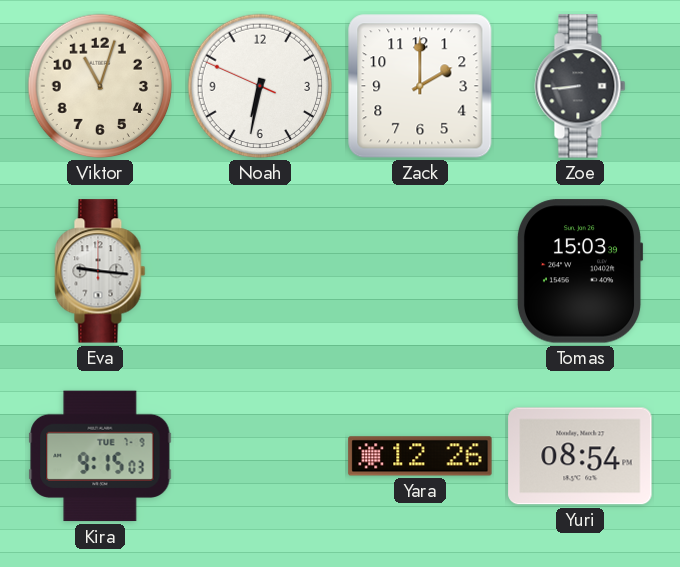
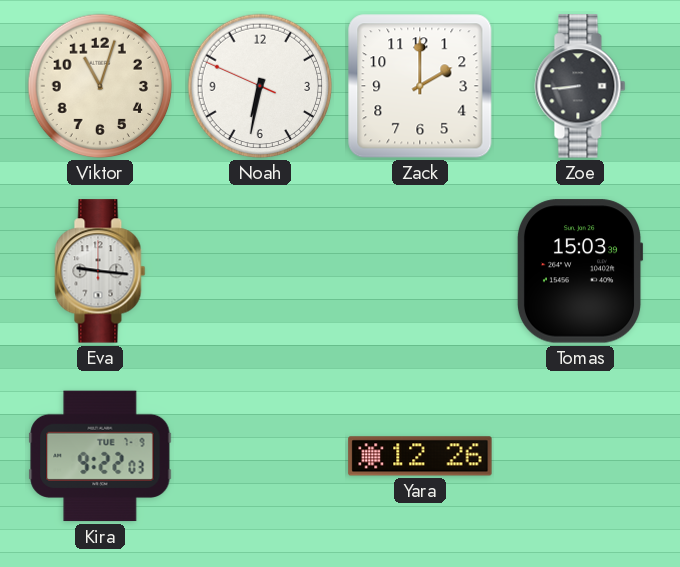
Kira: 9:15 -> 9:22
Yuri: 08:54 -> none
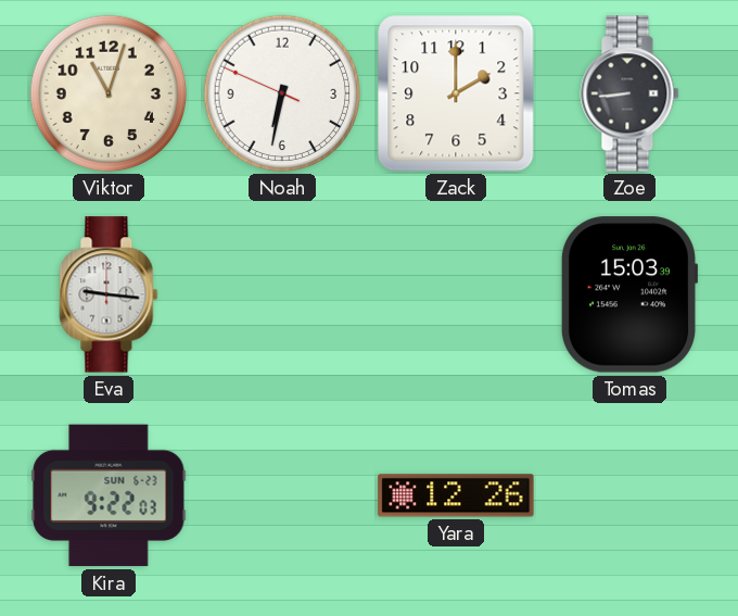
Kira date: TUE 7-9 -> SUN 6-23
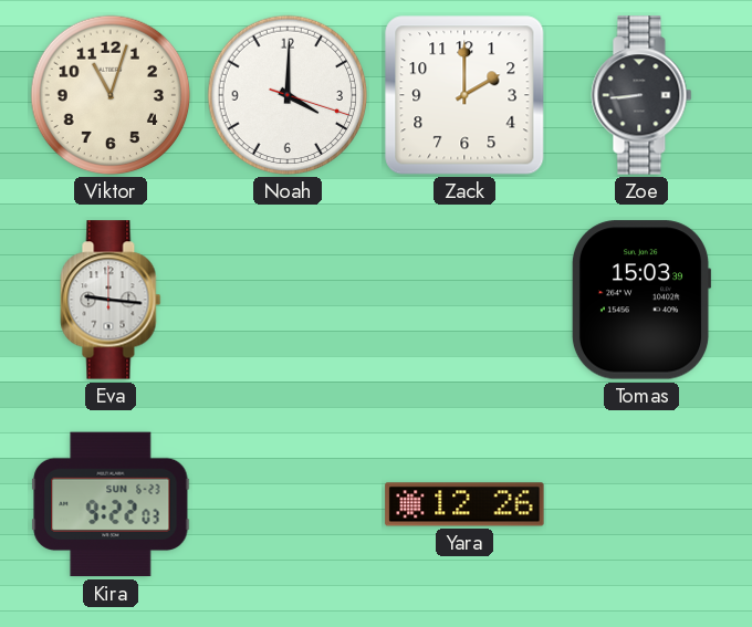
Noah: 6:31 -> 4:00
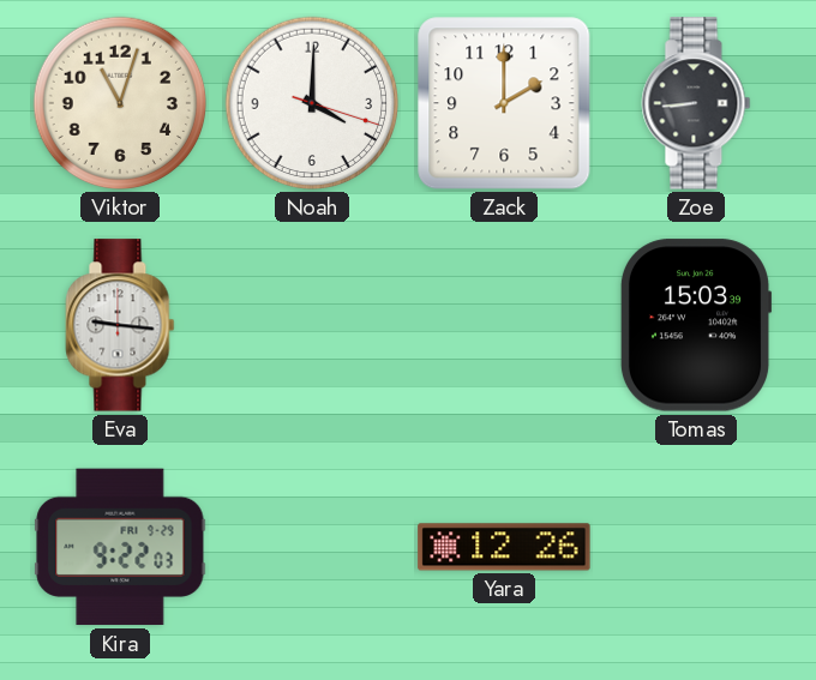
Kira date: SUN 6-23 -> FRI 9-29
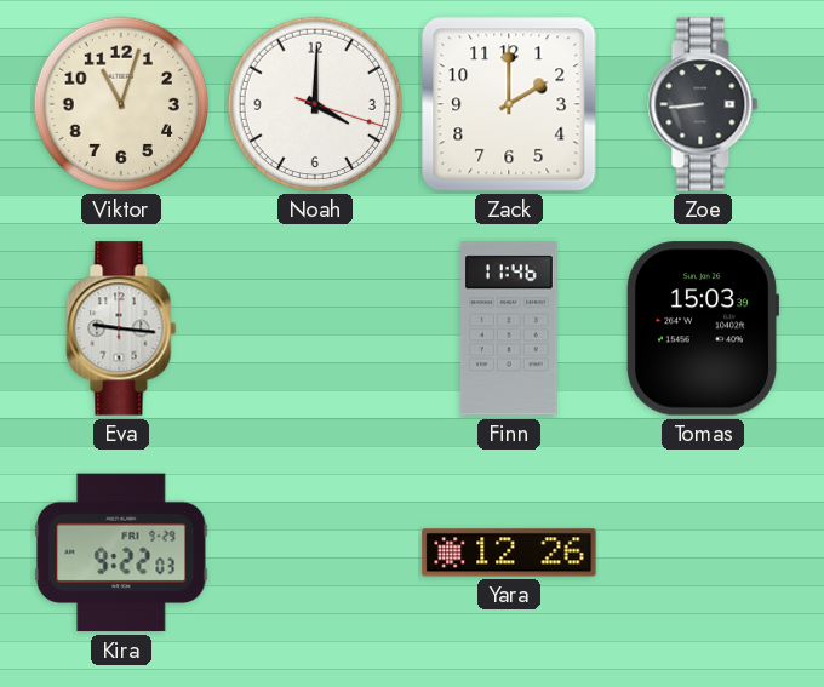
Finn: none -> 11:46
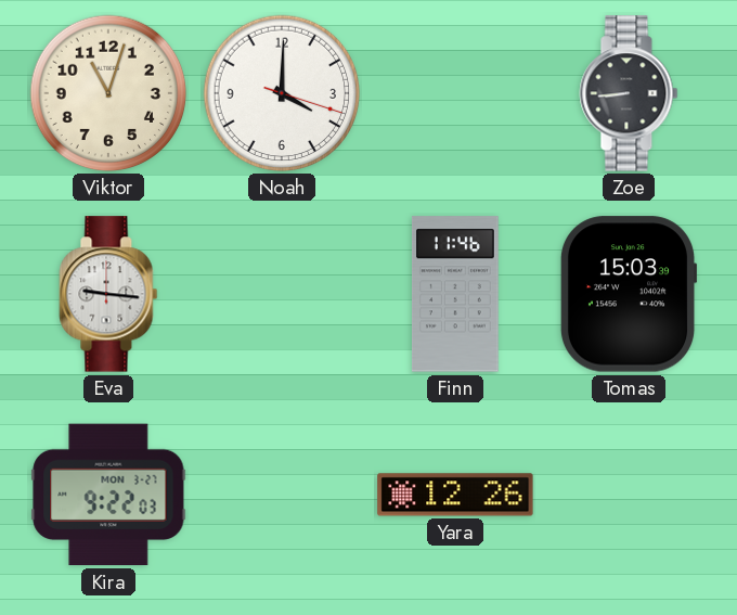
Zack: 2:00 -> none
Kira date: FRI 9-29 -> MON 3-27
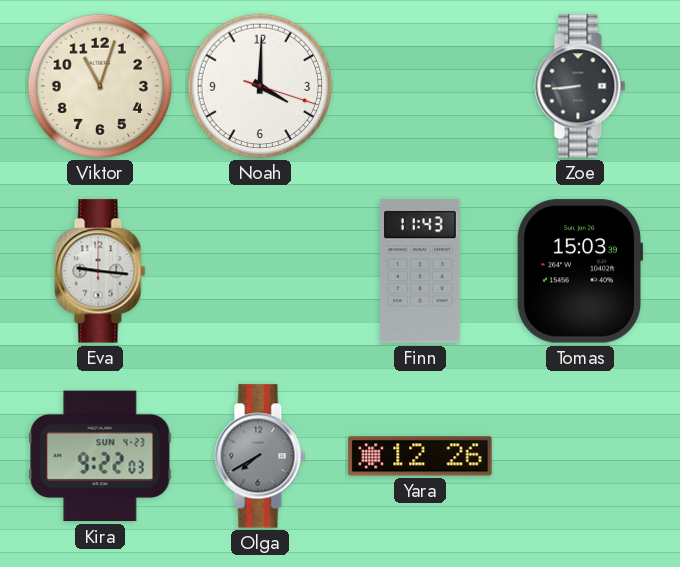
Finn: 11:46 -> 11:43
Kira date: MON 3-27 -> SUN 4-23
Olga: none -> 7:40
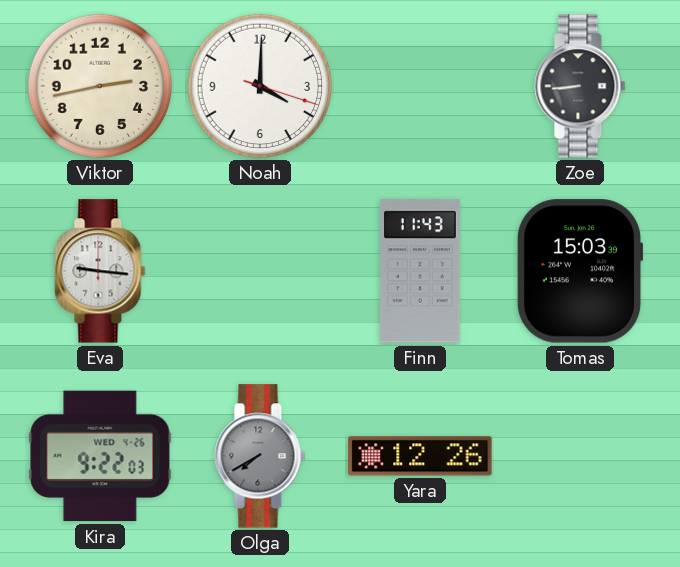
Viktor: 11:03 -> 2:43
Kira date: SUN 4-23 -> WED 4-26
